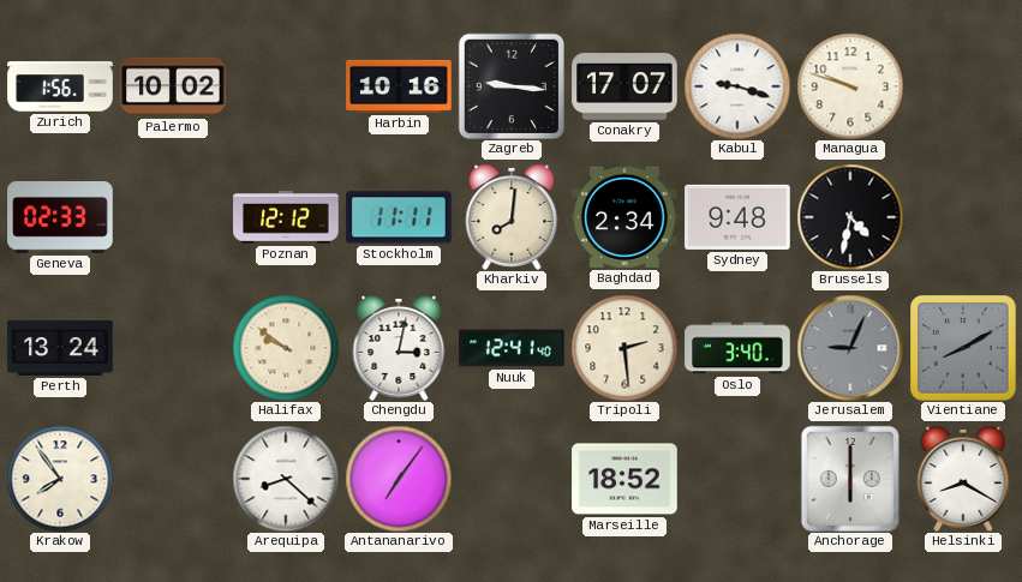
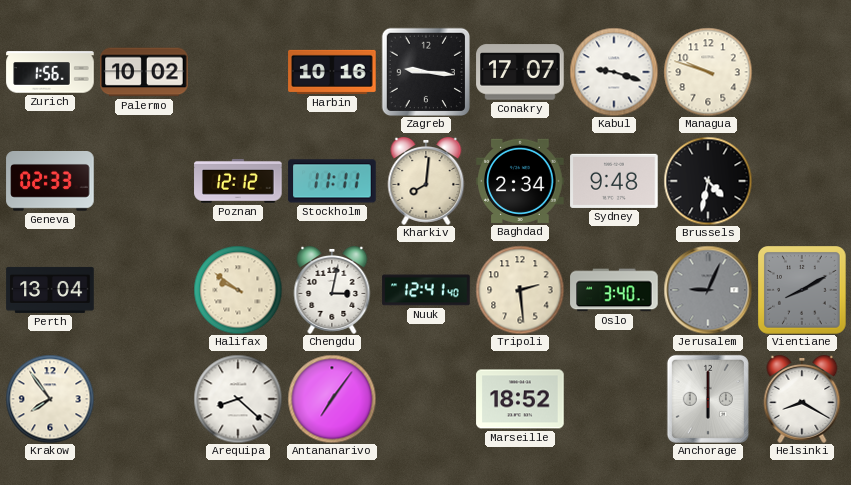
Perth: 13:24 -> 13:04
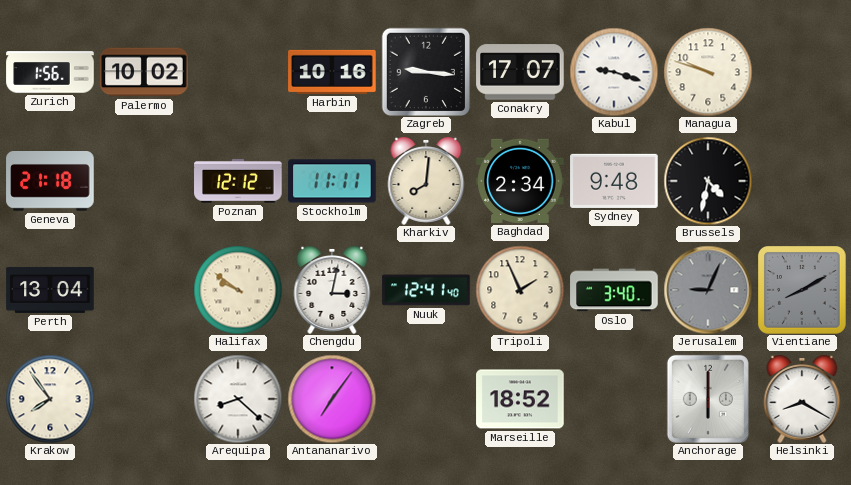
Geneva: 02:33 -> 21:18
Tripoli: 2:29 -> 1:56
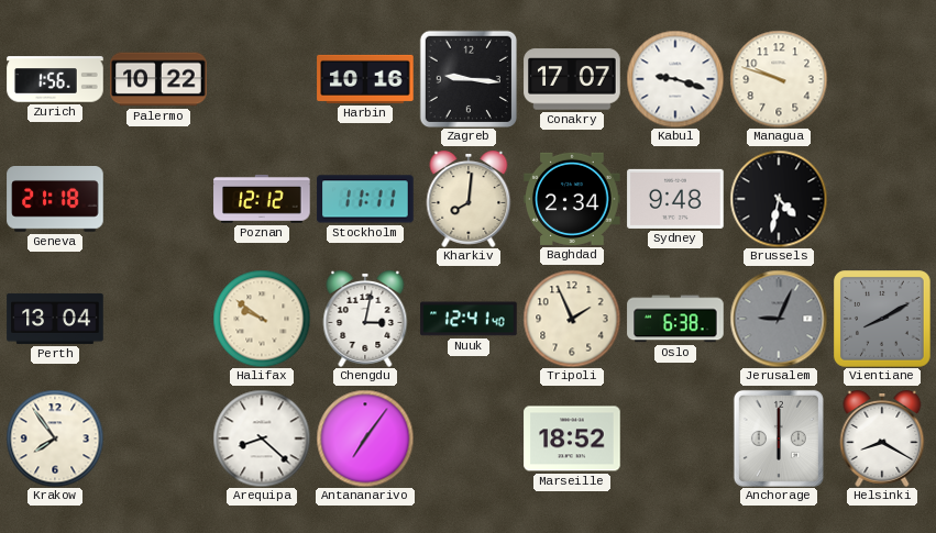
Palermo: 10:02 -> 10:22
Oslo: 3:40 -> 6:38
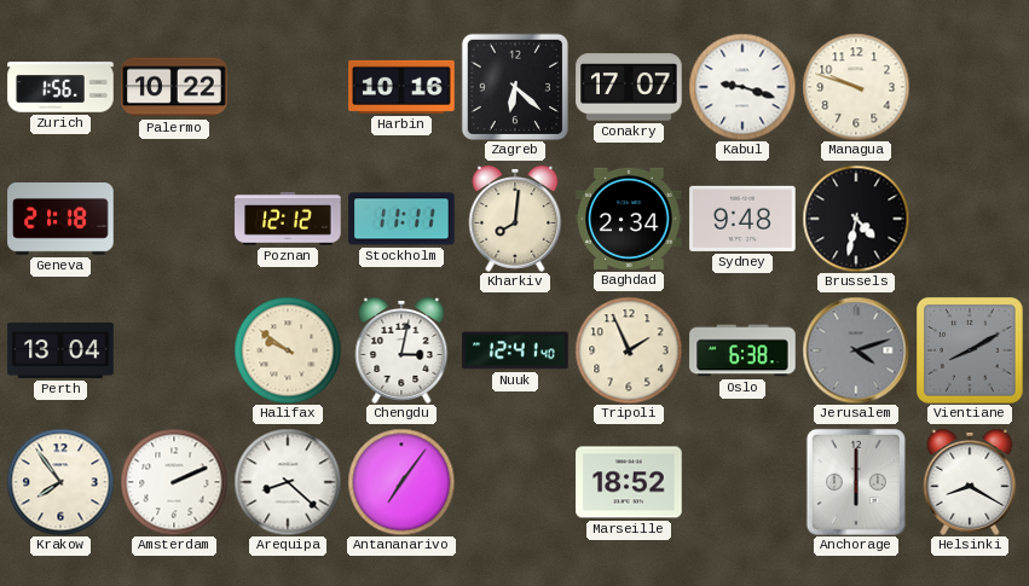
Zagreb: 9:16 -> 6:22
Jerusalem: 9:04 -> 4:12
Amsterdam: none -> 2:11
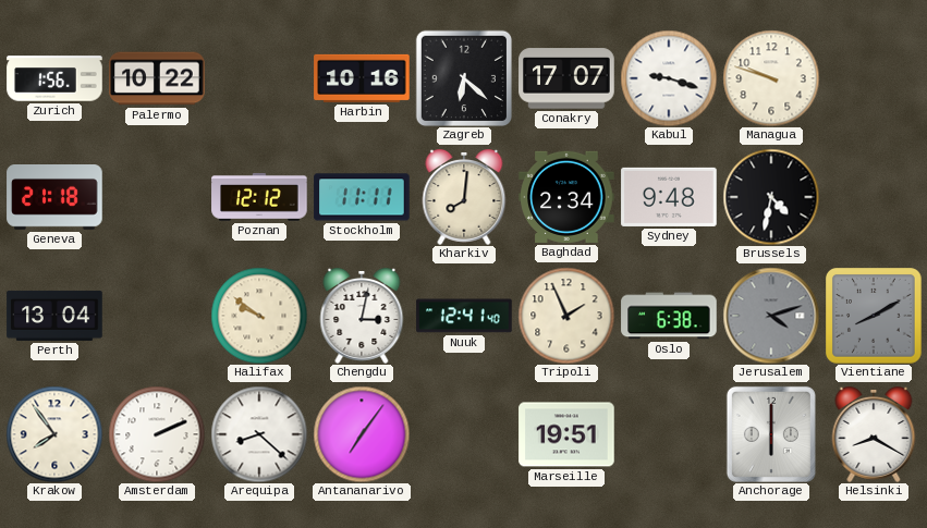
Marseille: 18:52 -> 19:51
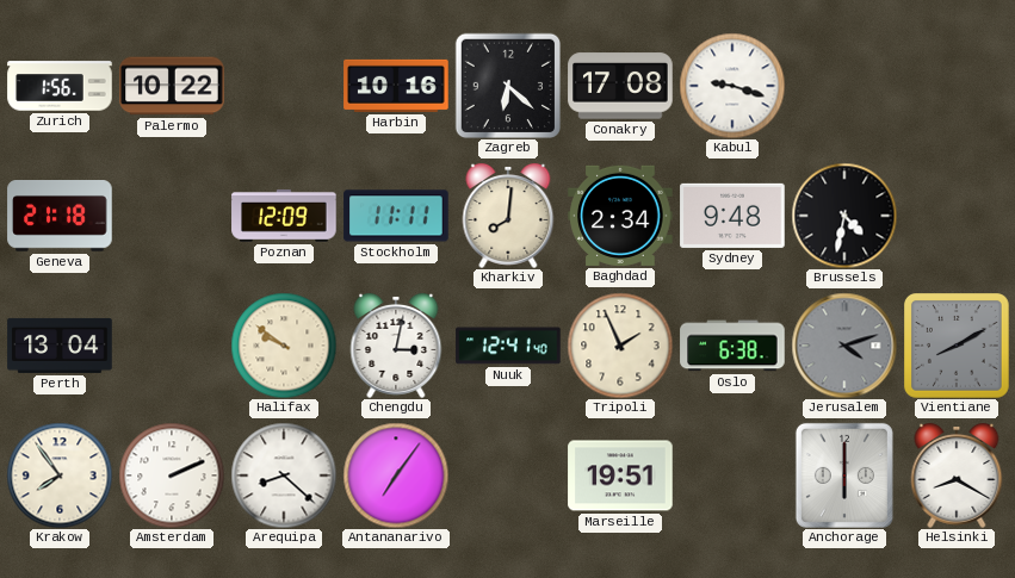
Conakry: 17:07 -> 17:08
Managua: 9:48 -> none
Poznan: 12:12 -> 12:09
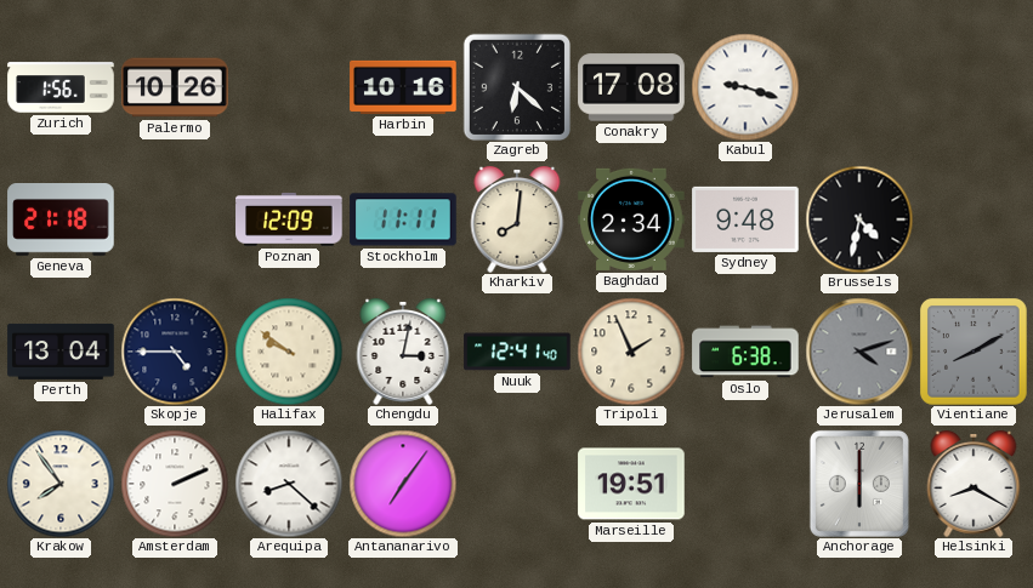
Palermo: 10:22 -> 10:26
Skopje: none -> 4:45
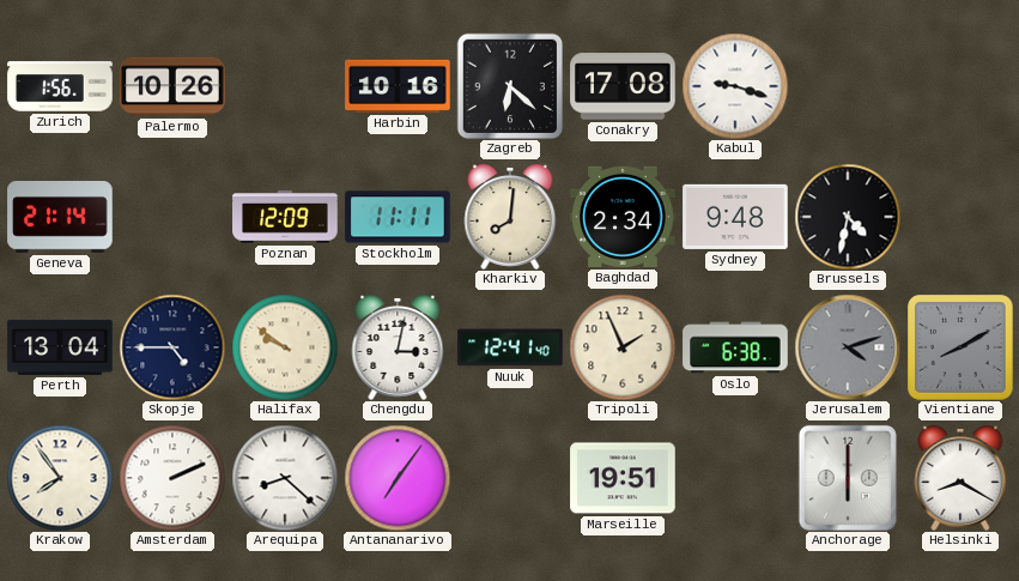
Geneva: 21:18 -> 21:14
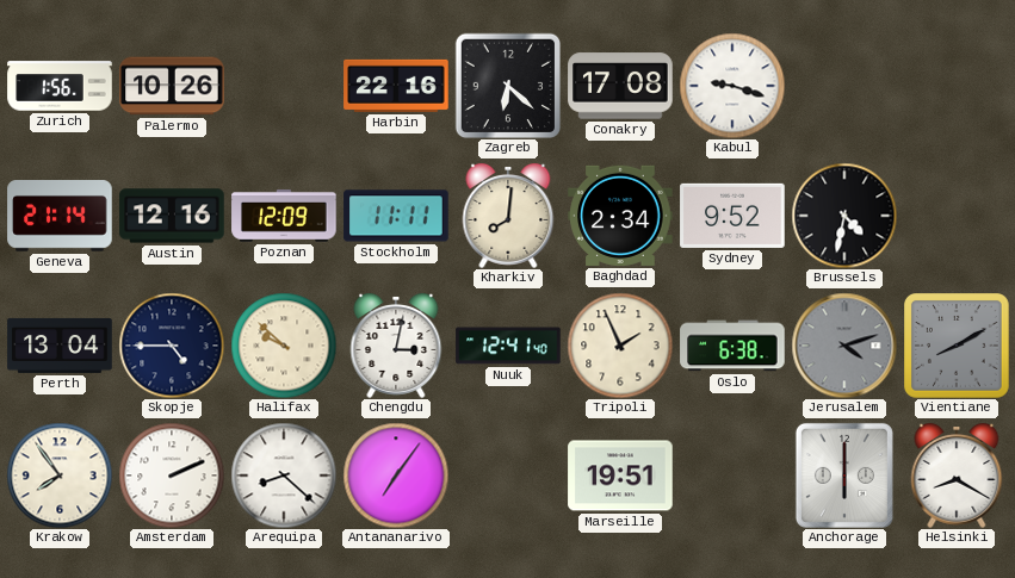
Harbin: 10:16 -> 22:16
Austin: none -> 12:16
Sydney: 9:48 -> 9:52
Halifax: 9:51 -> 9:52
